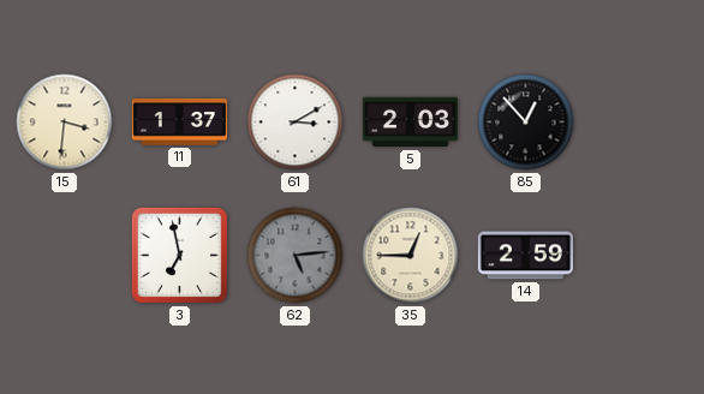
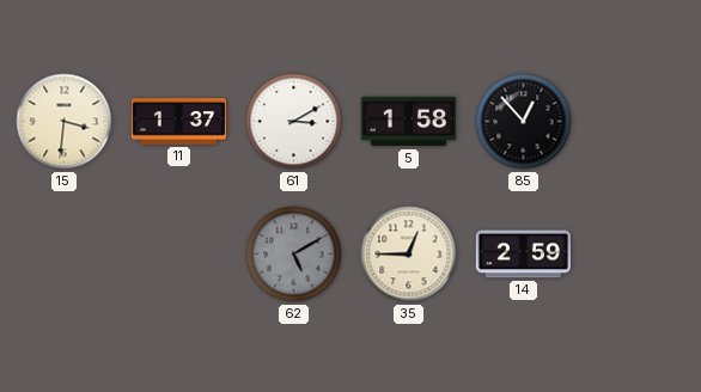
5: 2:03 -> 1:58
3: 6:58 -> none
62: 5:14 -> 5:10
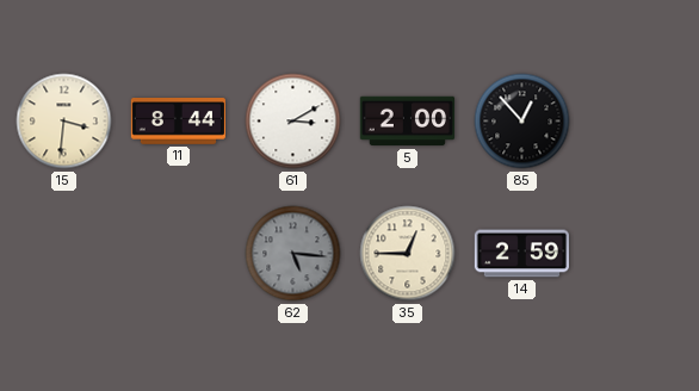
11: 1:37 -> 8:44
5: 1:58 -> 2:00
62: 5:10 -> 5:16
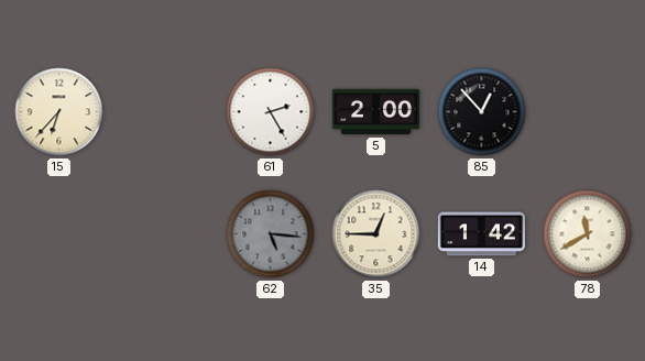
15: 3:31 -> 6:37
11: 8:44 -> none
61: 3:10 -> 2:25
14: 2:59 -> 1:42
78: none -> 11:40
